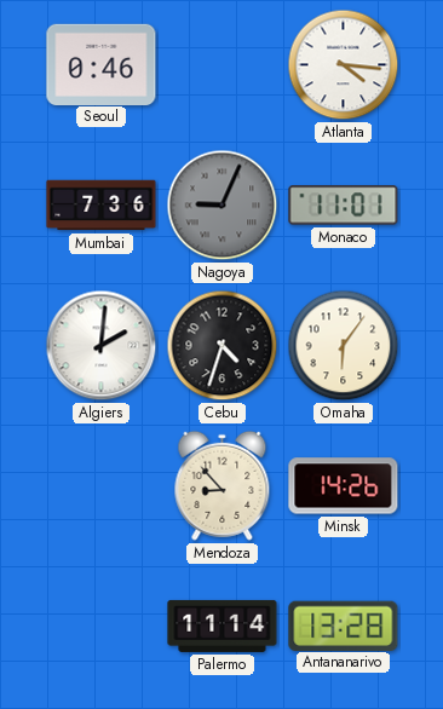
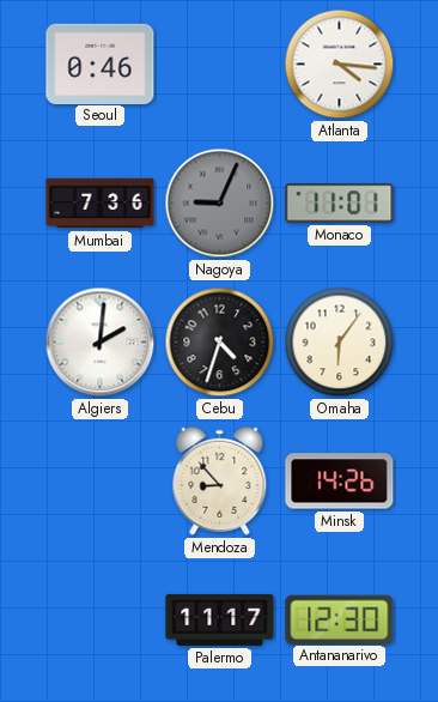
Palermo: 11:14 -> 11:17
Antananarivo: 13:28 -> 12:30
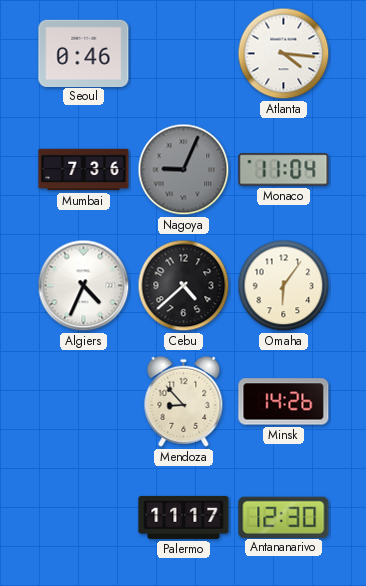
Monaco: 11:01 -> 11:04
Algiers: 2:01 -> 4:34
Cebu: 4:33 -> 4:38
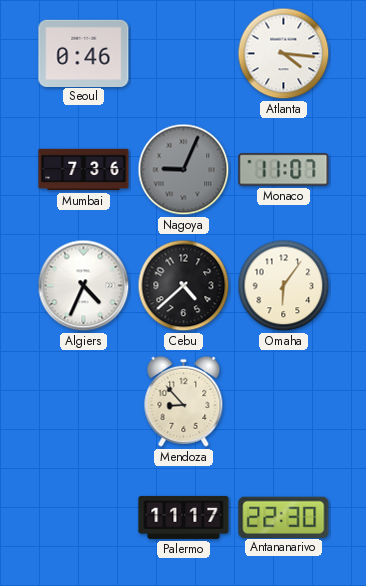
Monaco: 11:04 -> 11:07
Minsk: 14:26 -> none
Antananarivo: 12:30 -> 22:30
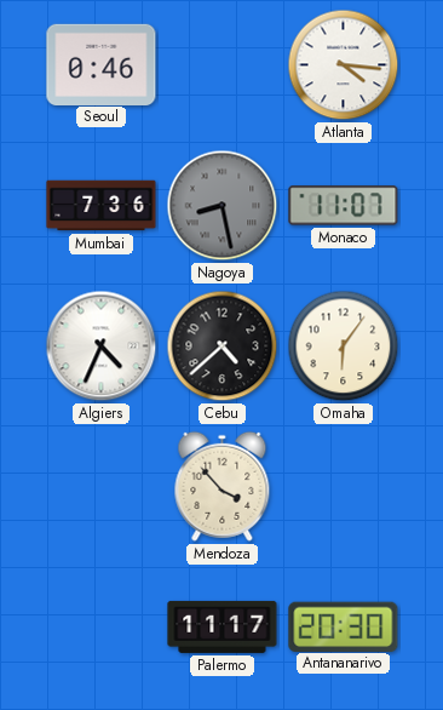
Nagoya: 9:04 -> 8:28
Mendoza: 8:53 -> 3:53
Antananarivo: 22:30 -> 20:30
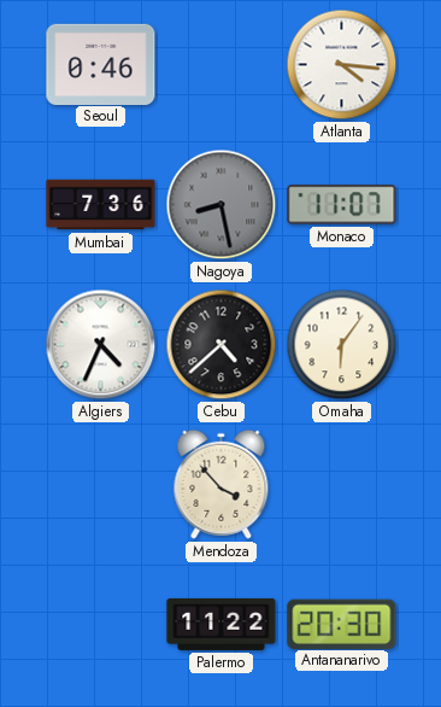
Palermo: 11:17 -> 11:22
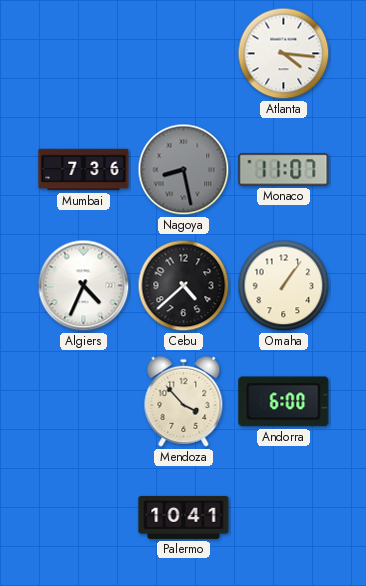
Seoul: 0:46 -> none
Omaha: 6:06 -> 1:06
Andorra: none -> 6:00
Palermo: 11:22 -> 10:41
Antananarivo: 20:30 -> none
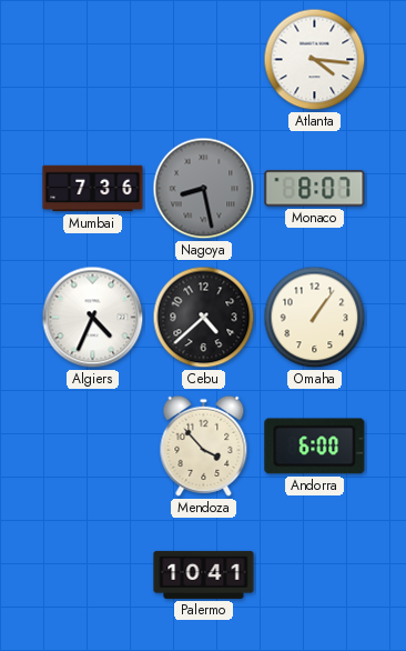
Monaco: 11:07 -> 8:07
